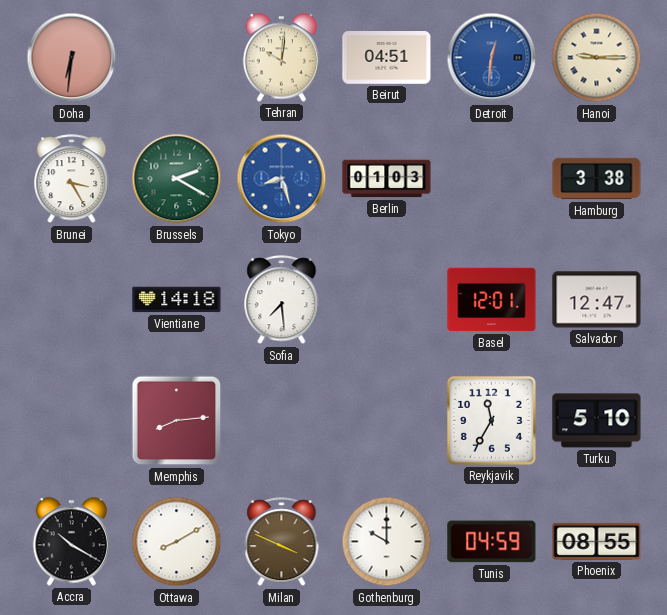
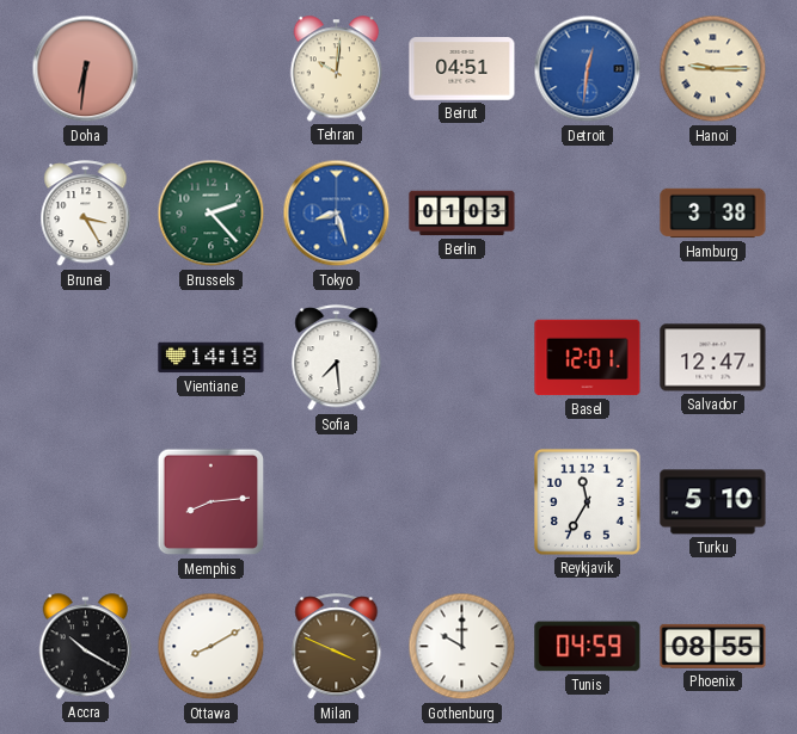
Brussels: 2:20 -> 2:23
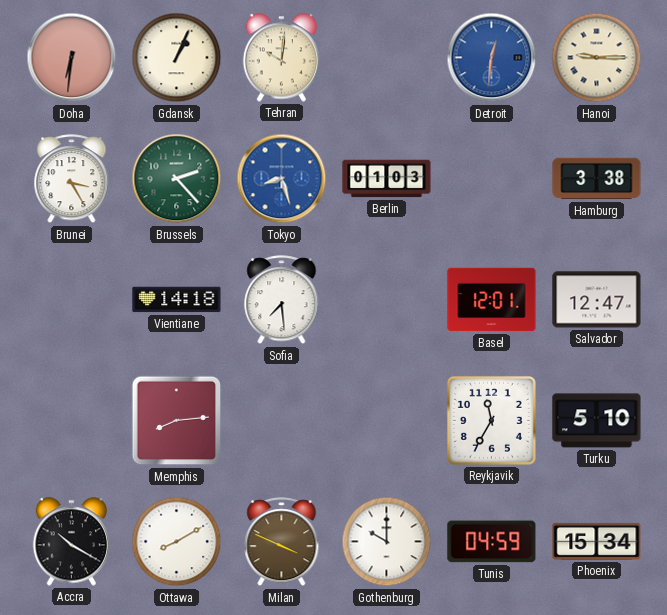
Gdansk: none -> 1:04
Beirut: 04:51 -> none
Phoenix: 08:55 -> 15:34
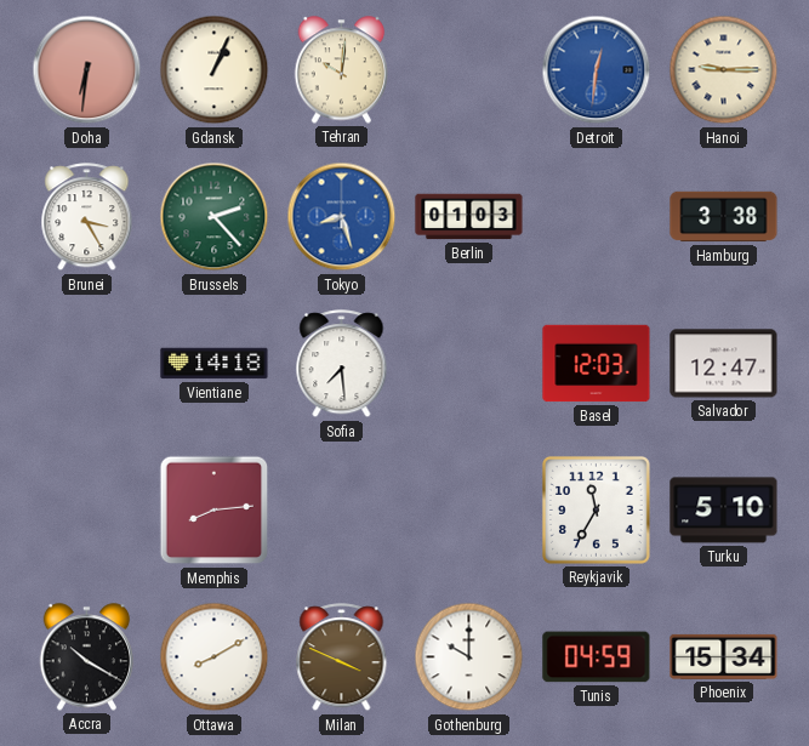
Basel: 12:01 -> 12:03
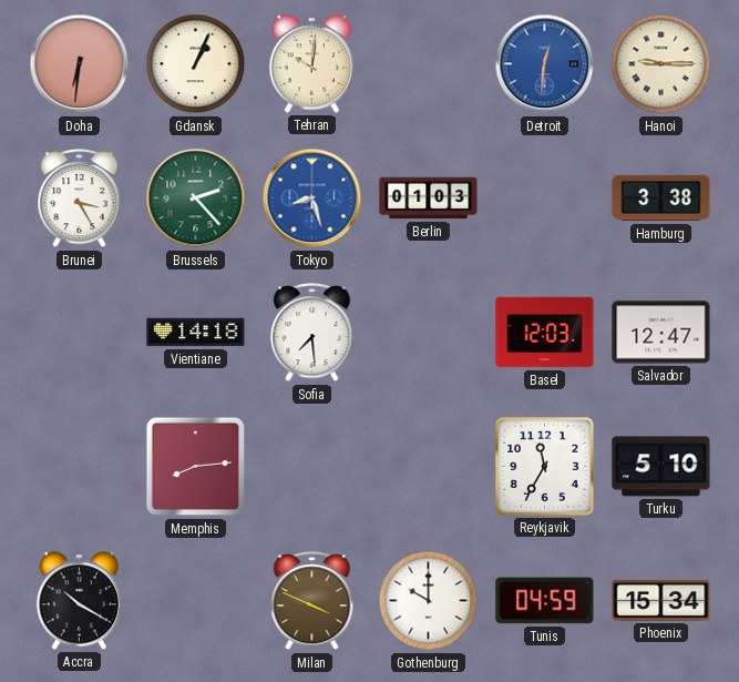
Ottawa: 8:10 -> none
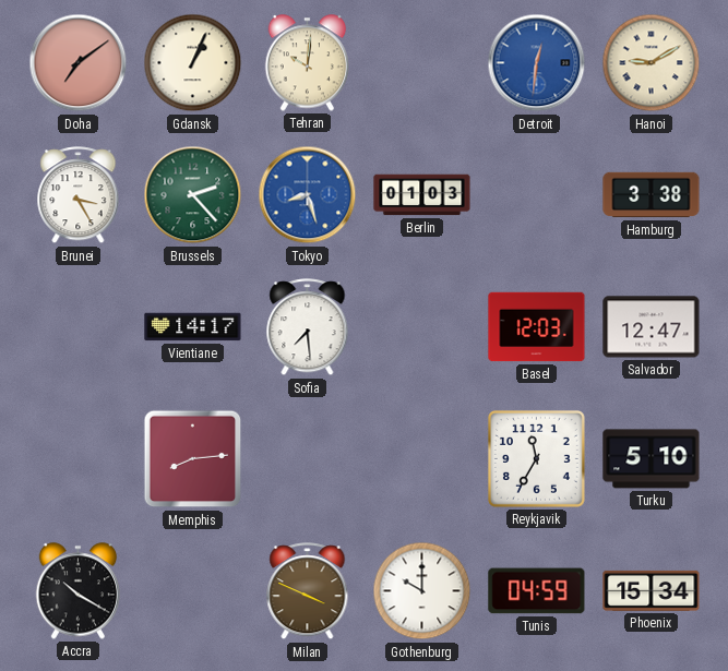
Doha: 6:31 -> 7:09
Hanoi: 9:15 -> 9:10
Vientiane: 14:18 -> 14:17
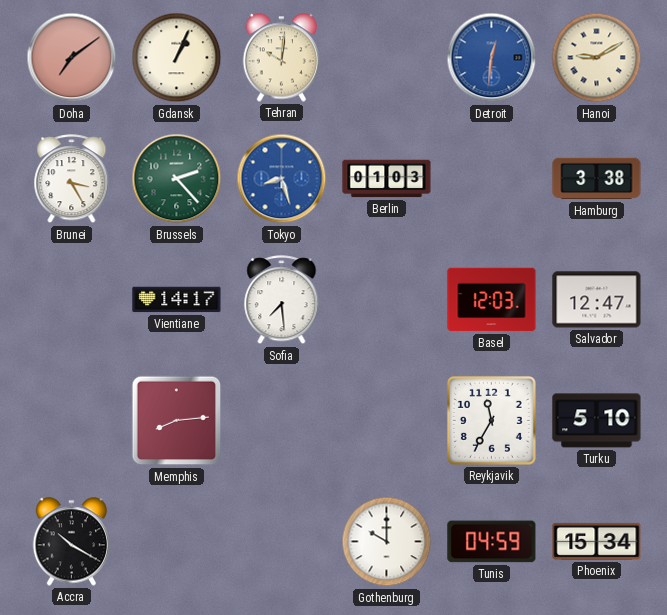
Milan: 3:49 -> none
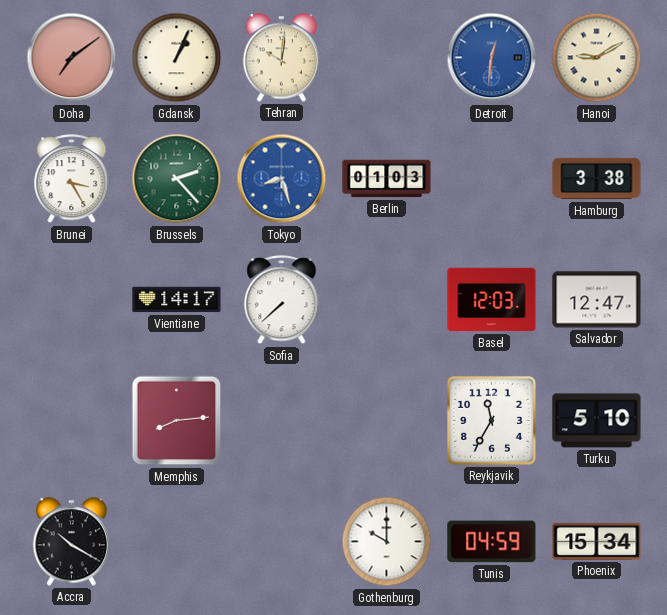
Sofia: 7:29 -> 7:38
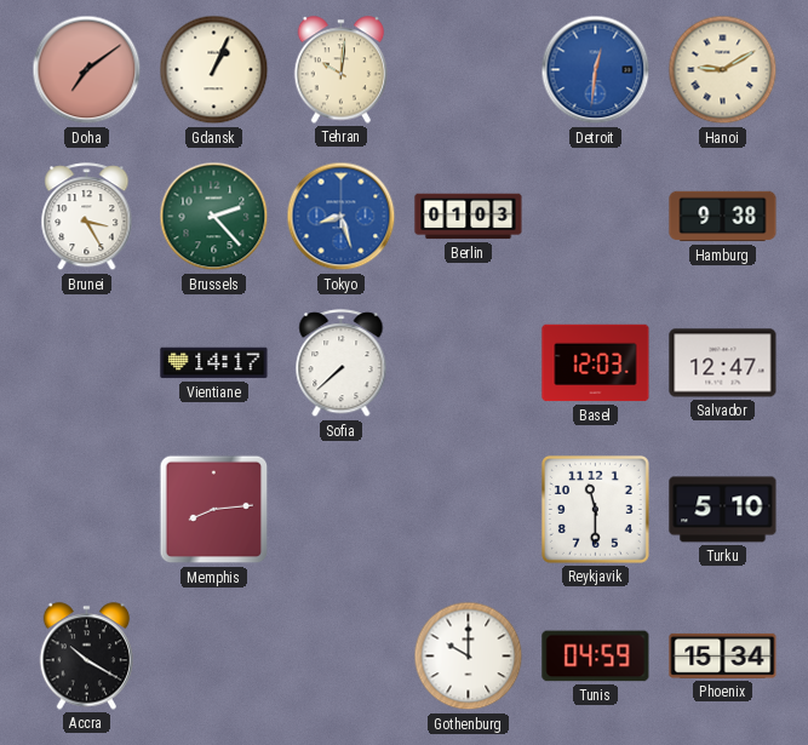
Hamburg: 3:38 -> 9:38
Reykjavik: 11:35 -> 11:30
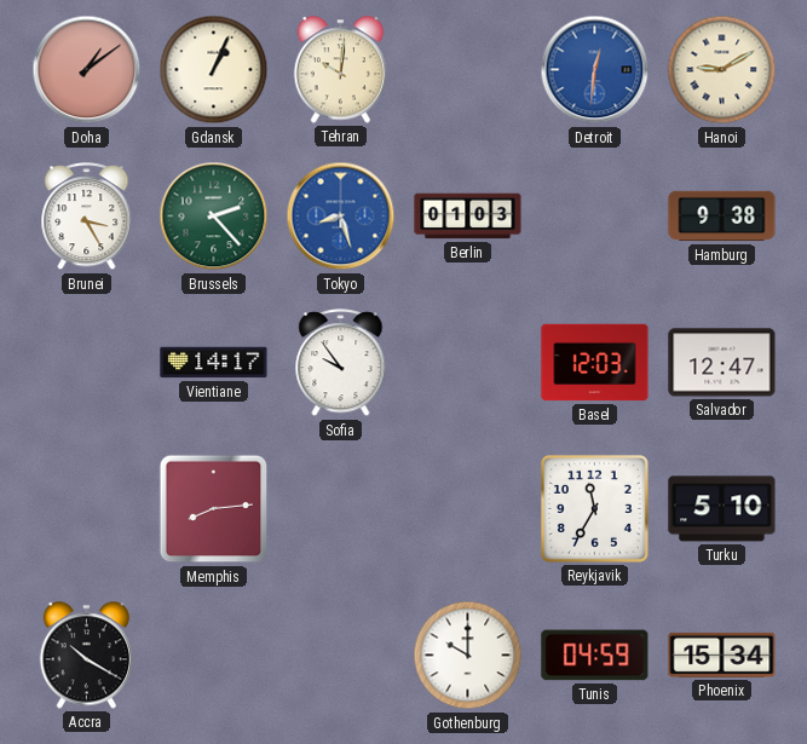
Doha: 7:09 -> 1:09
Sofia: 7:38 -> 9:54
Reykjavik: 11:30 -> 11:35
